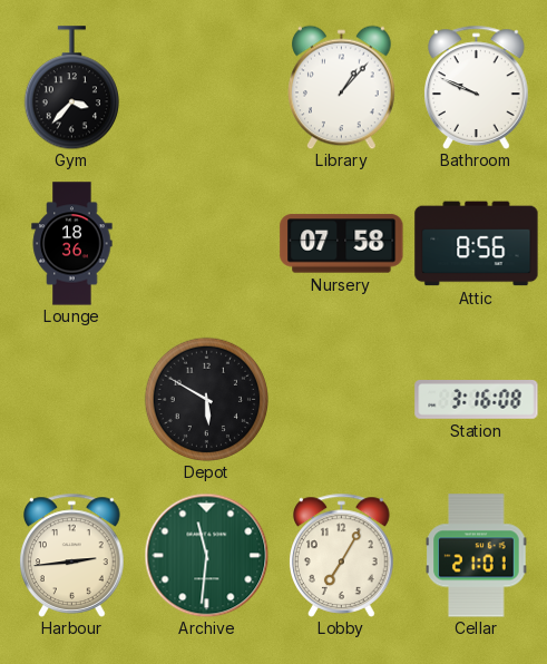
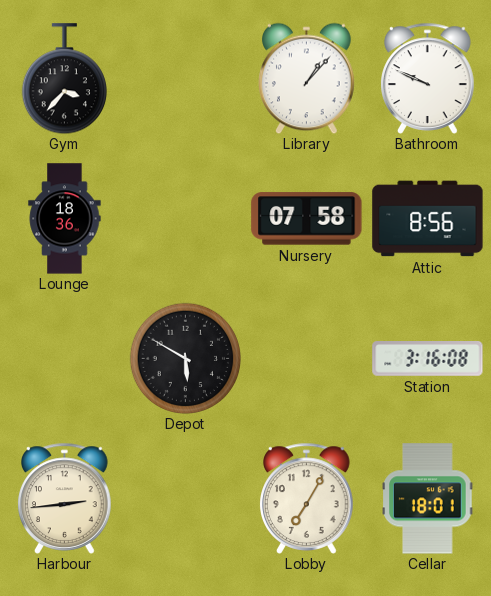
Archive: 11:31 -> none
Cellar: 21:01 -> 18:01
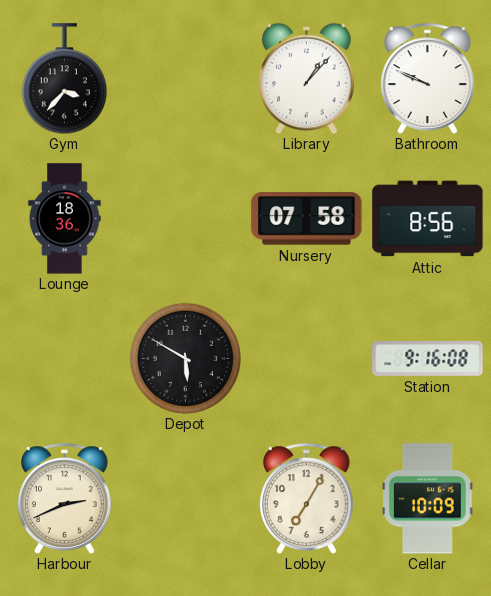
Station: 3:16 -> 9:16
Harbour: 2:44 -> 2:41
Cellar: 18:01 -> 10:09
